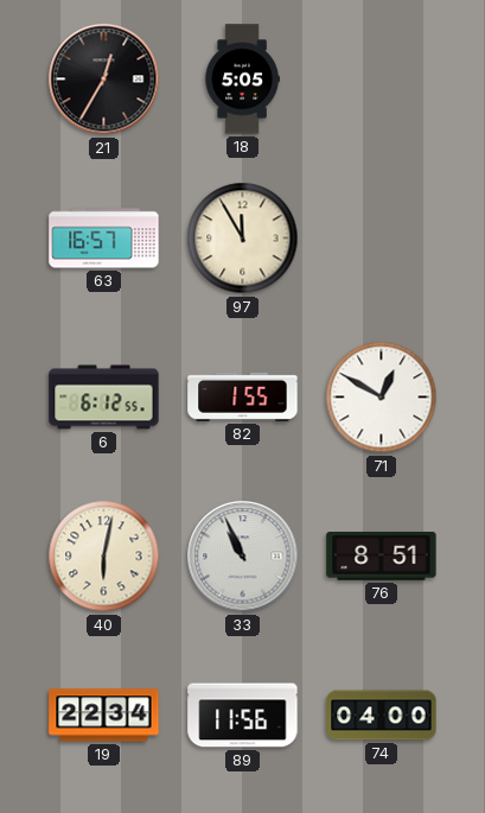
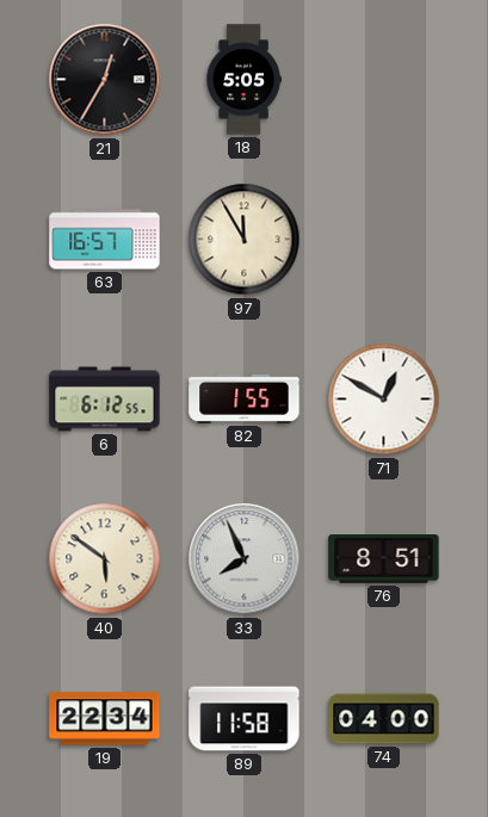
40: 6:02 -> 5:51
33: 10:56 -> 7:56
89: 11:56 -> 11:58
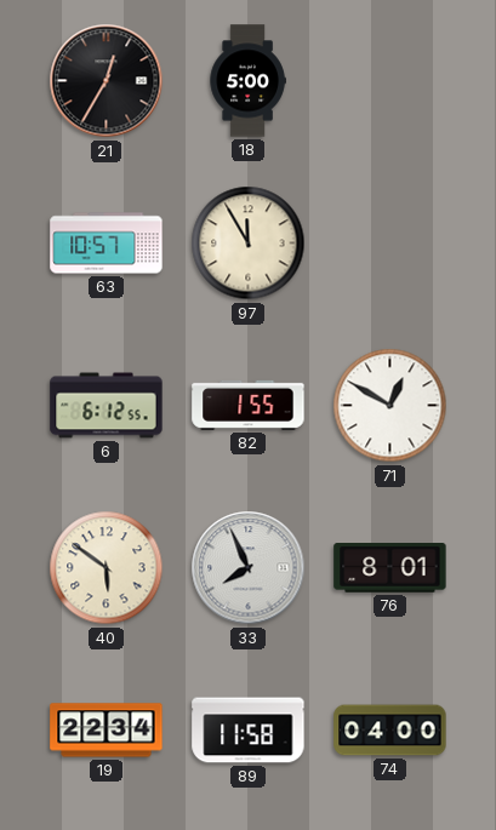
18: 5:05 -> 5:00
63: 16:57 -> 10:57
76: 8:51 -> 8:01
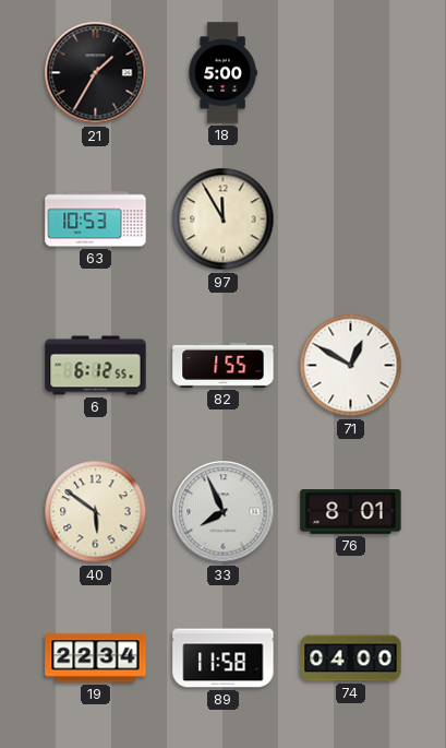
21: 12:35 -> 1:35
63: 10:57 -> 10:53
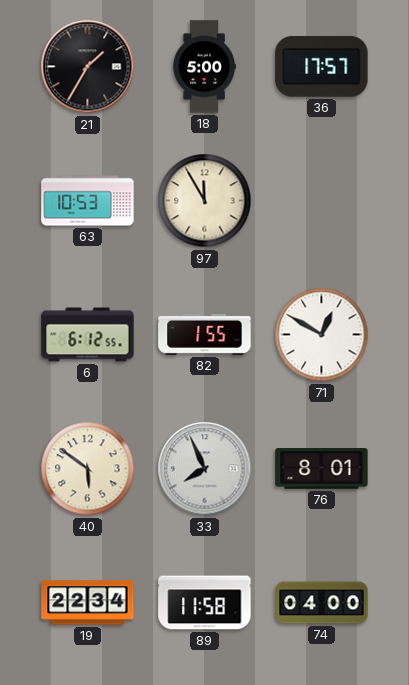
36: none -> 17:57
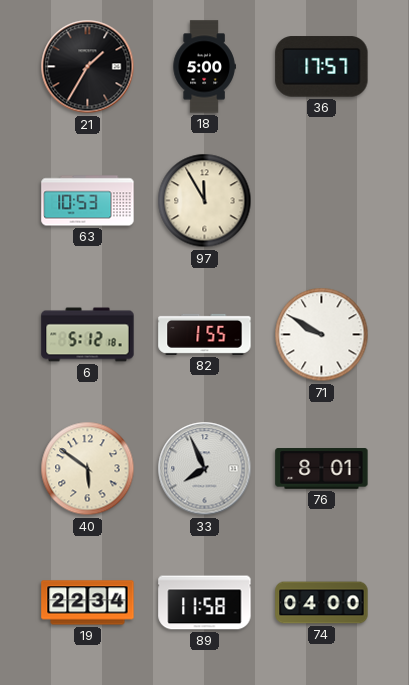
6: 6:12 -> 5:12
71: 12:50 -> 9:50
